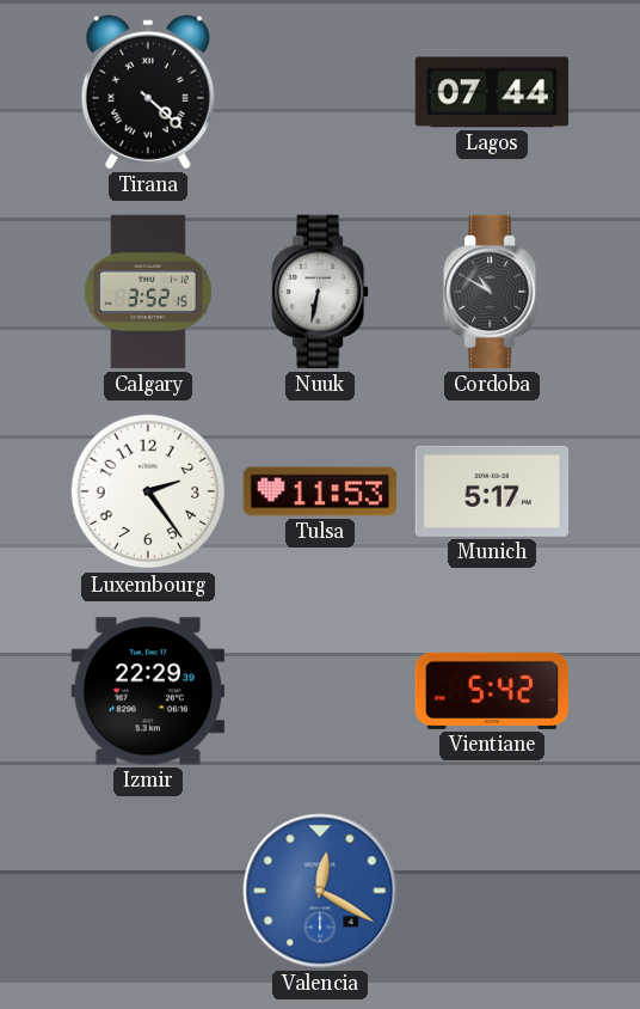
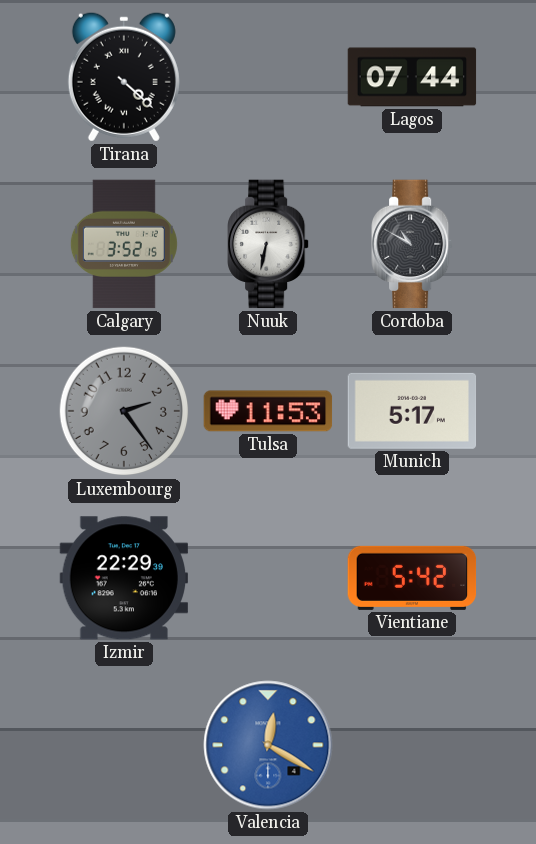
Luxembourg dial: white -> grey
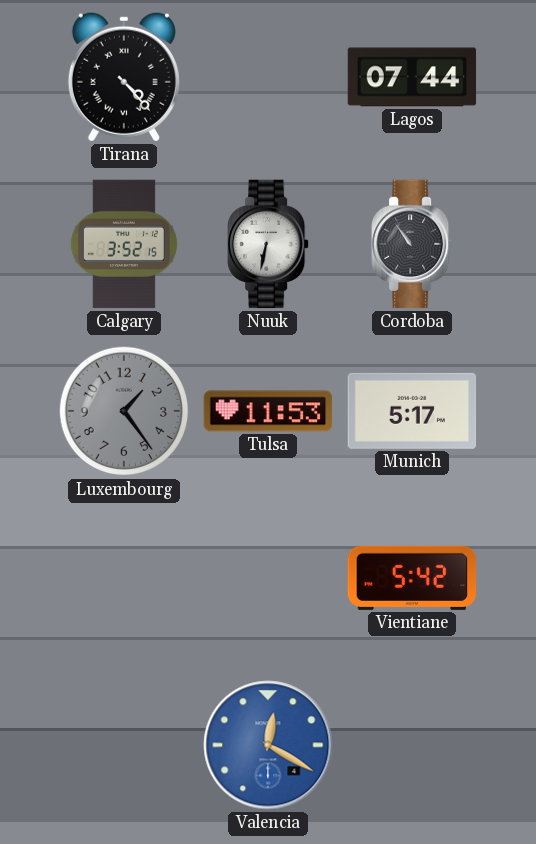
Tirana: 4:22 -> 4:23
Cordoba: 10:50 -> 10:54
Luxembourg: 2:24 -> 1:24
Izmir: 22:29 -> none
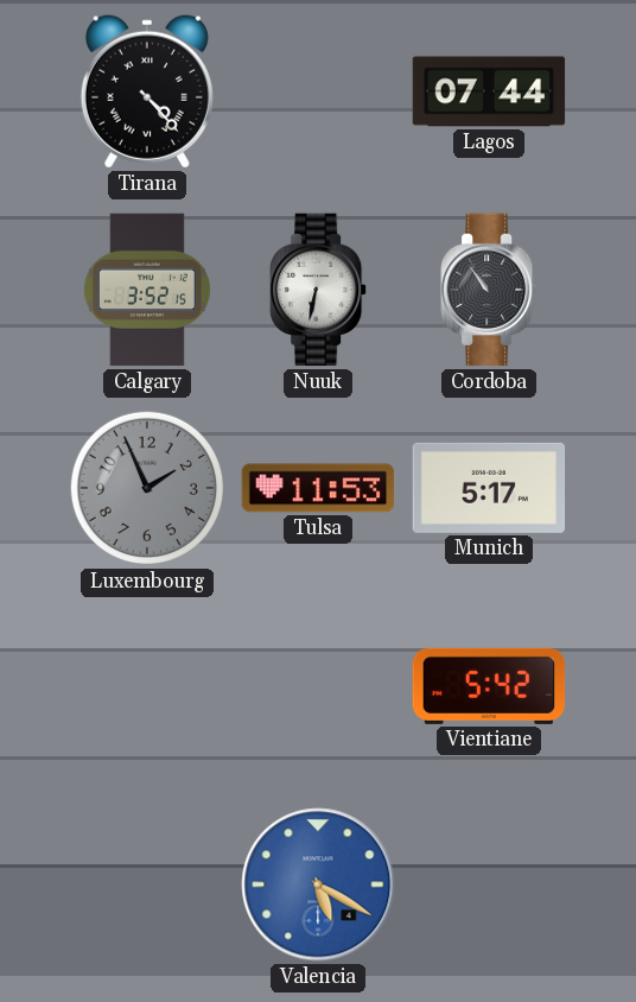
Luxembourg: 1:24 -> 1:56
Valencia: 12:20 -> 5:20
